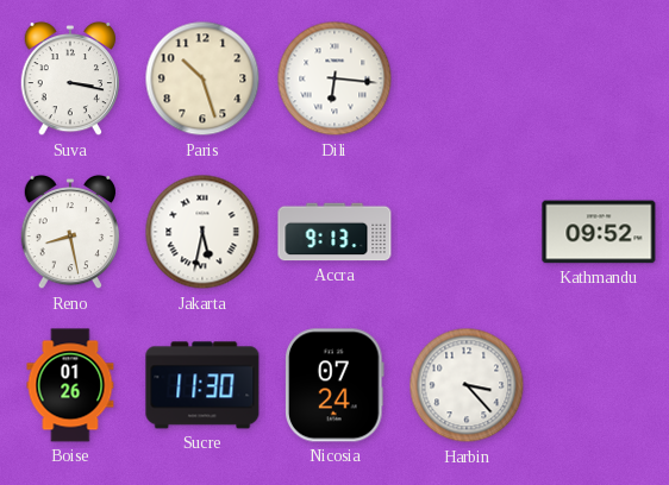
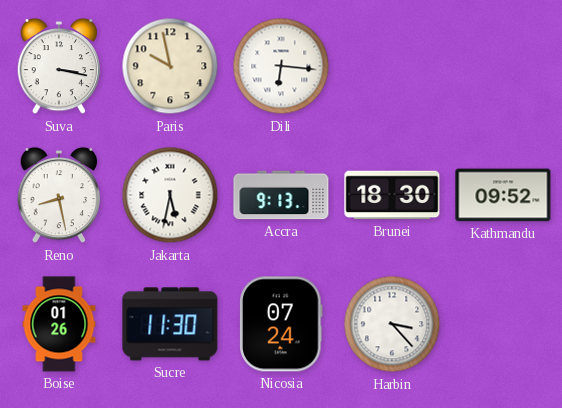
Paris: 10:27 -> 9:58
Brunei: none -> 18:30
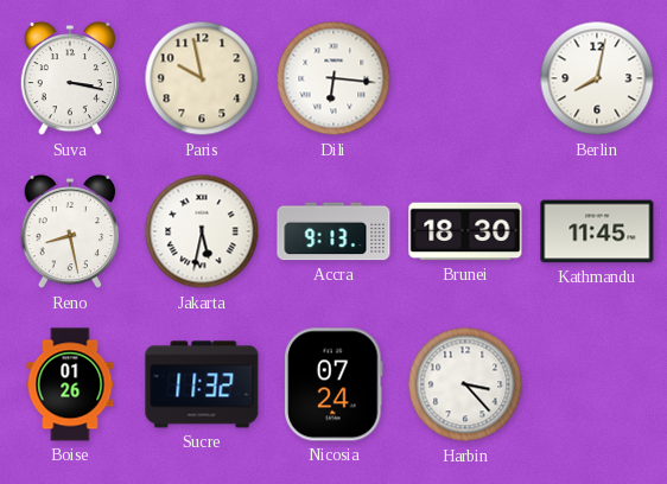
Berlin: none -> 8:02
Kathmandu: 09:52 -> 11:45
Sucre: 11:30 -> 11:32
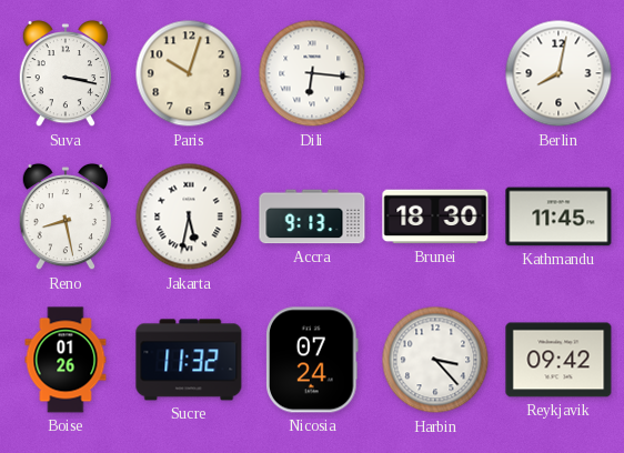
Paris: 9:58 -> 10:03
Reykjavik: none -> 09:42
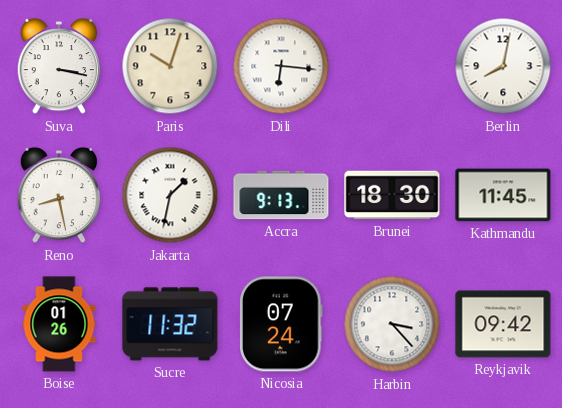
Jakarta: 5:32 -> 1:32
